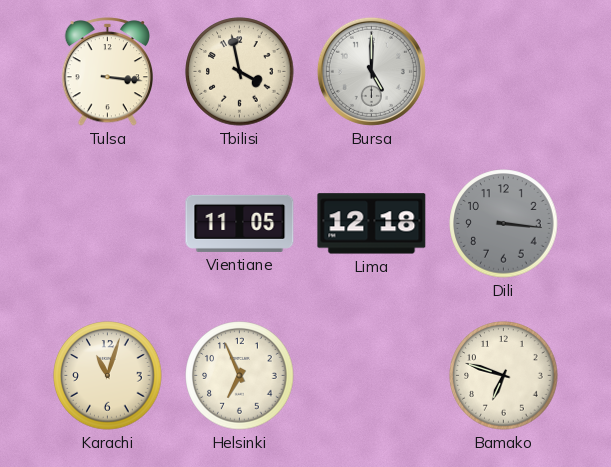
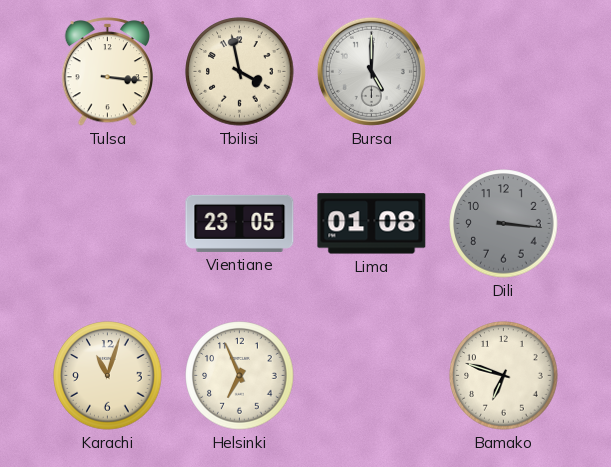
Vientiane: 11:05 -> 23:05
Lima: 12:18 -> 01:08
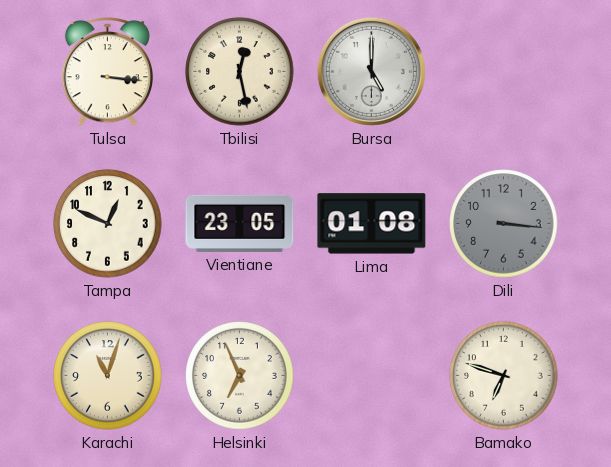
Tbilisi: 3:58 -> 12:28
Tampa: none -> 12:49
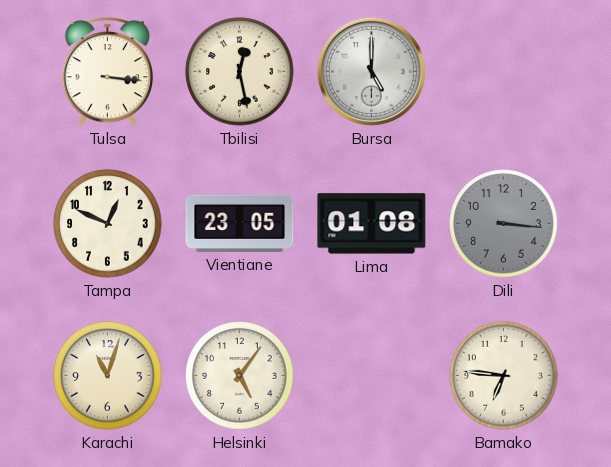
Helsinki: 6:56 -> 5:06
Bamako: 6:48 -> 6:46
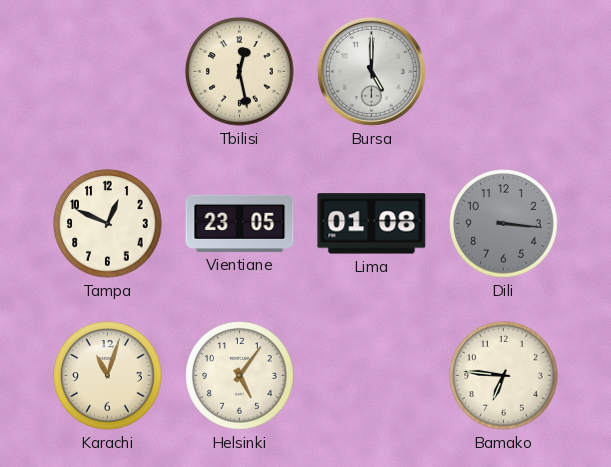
Tulsa: 3:16 -> none
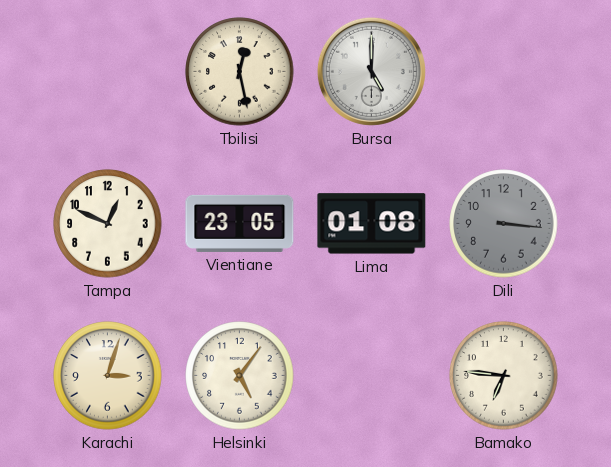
Karachi: 11:03 -> 3:03
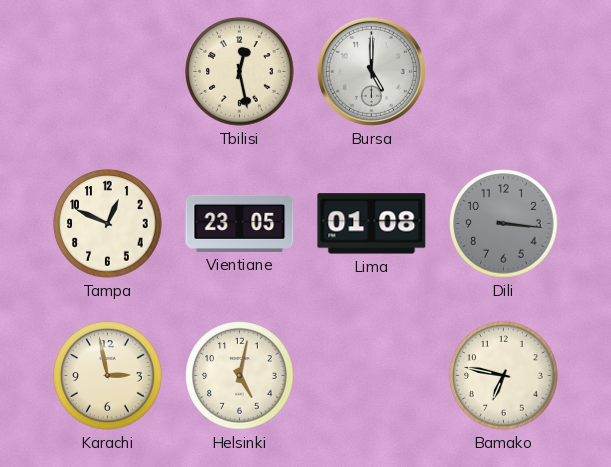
Karachi: 3:03 -> 2:58
Helsinki: 5:06 -> 5:02
Bamako: 6:46 -> 6:47
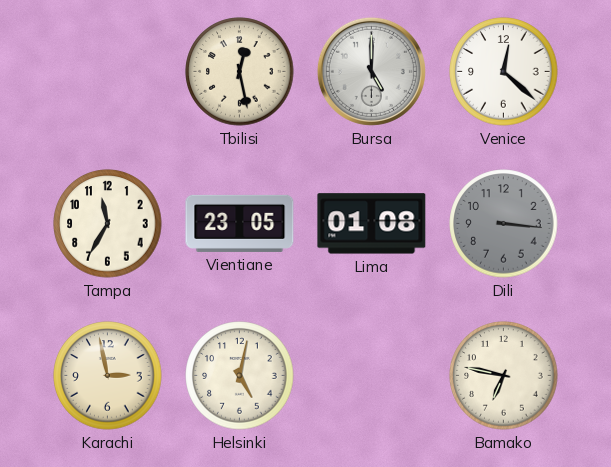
Venice: none -> 12:22
Tampa: 12:49 -> 11:35
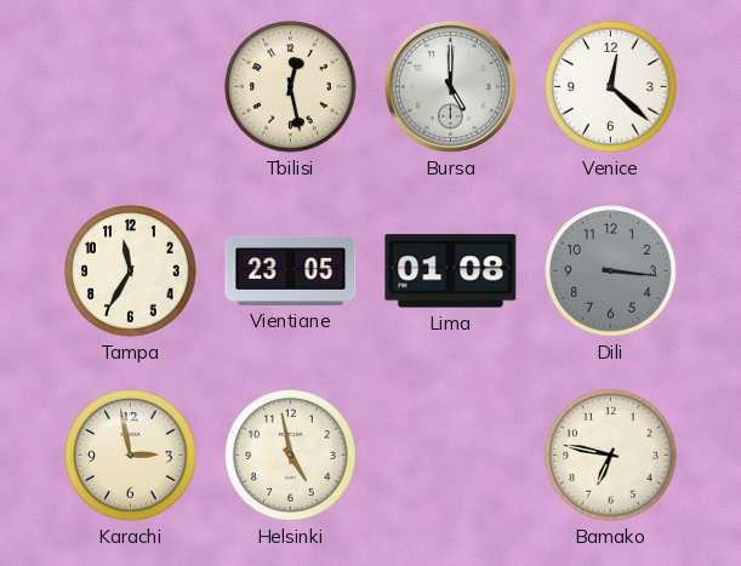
Helsinki: 5:02 -> 4:58
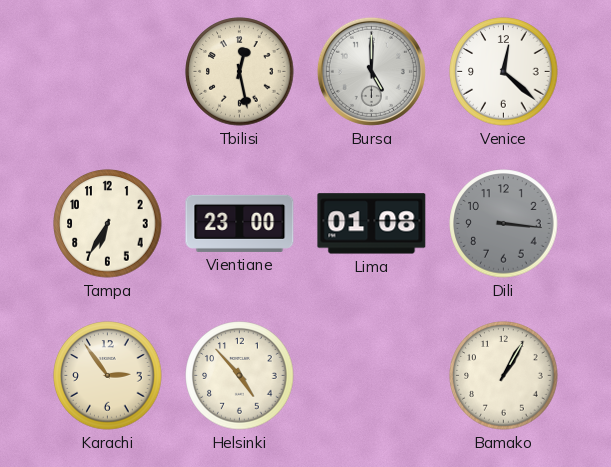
Tampa: 11:35 -> 6:35
Vientiane: 23:05 -> 23:00
Karachi: 2:58 -> 2:54
Helsinki: 4:58 -> 4:53
Bamako: 6:47 -> 1:05
